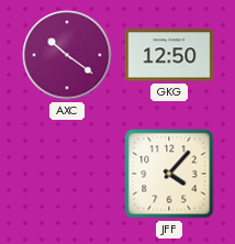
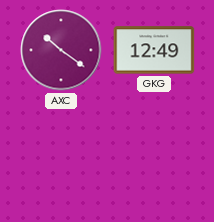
GKG: 12:50 -> 12:49
JFF: 4:07 -> none
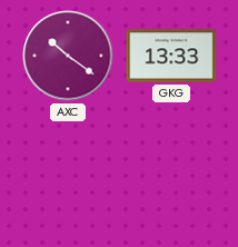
GKG: 12:49 -> 13:33
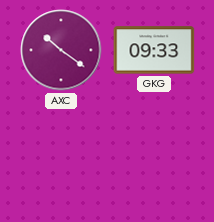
GKG: 13:33 -> 09:33
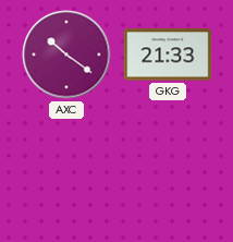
GKG: 09:33 -> 21:33
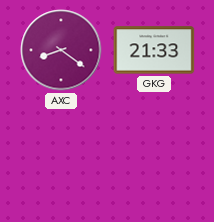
AXC: 10:21 -> 8:21
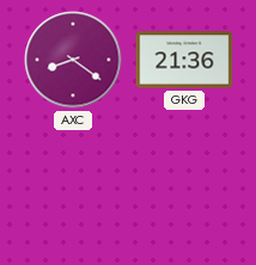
GKG: 21:33 -> 21:36
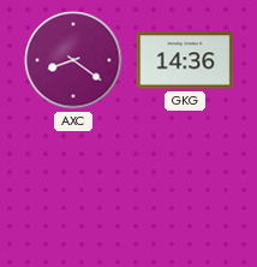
GKG: 21:36 -> 14:36
